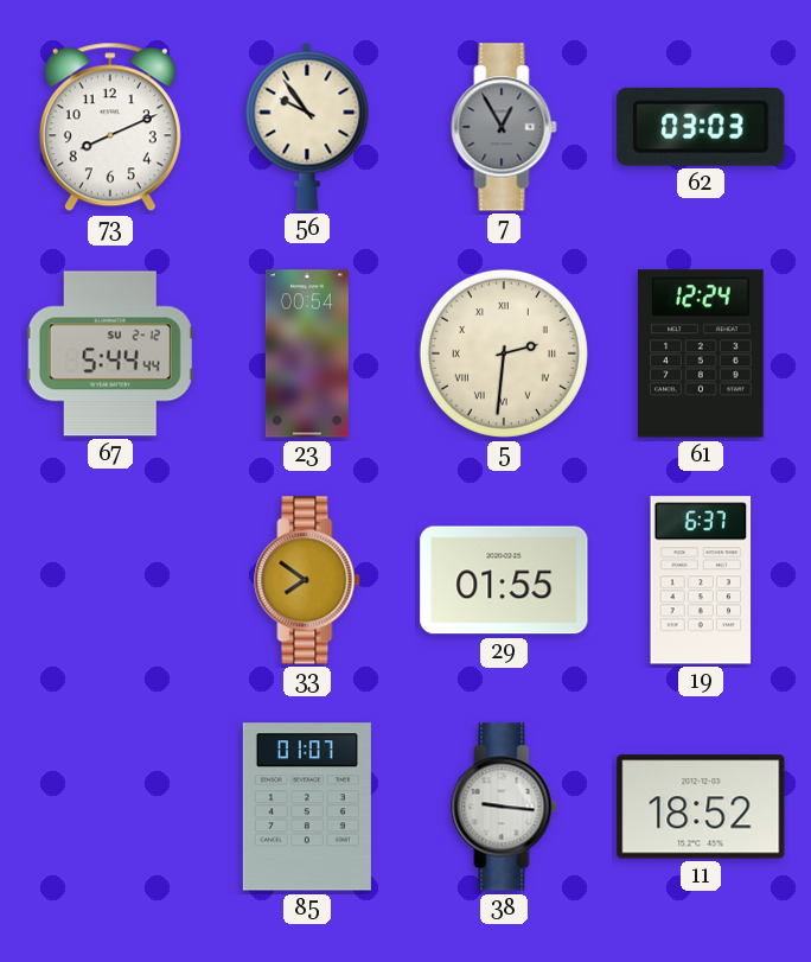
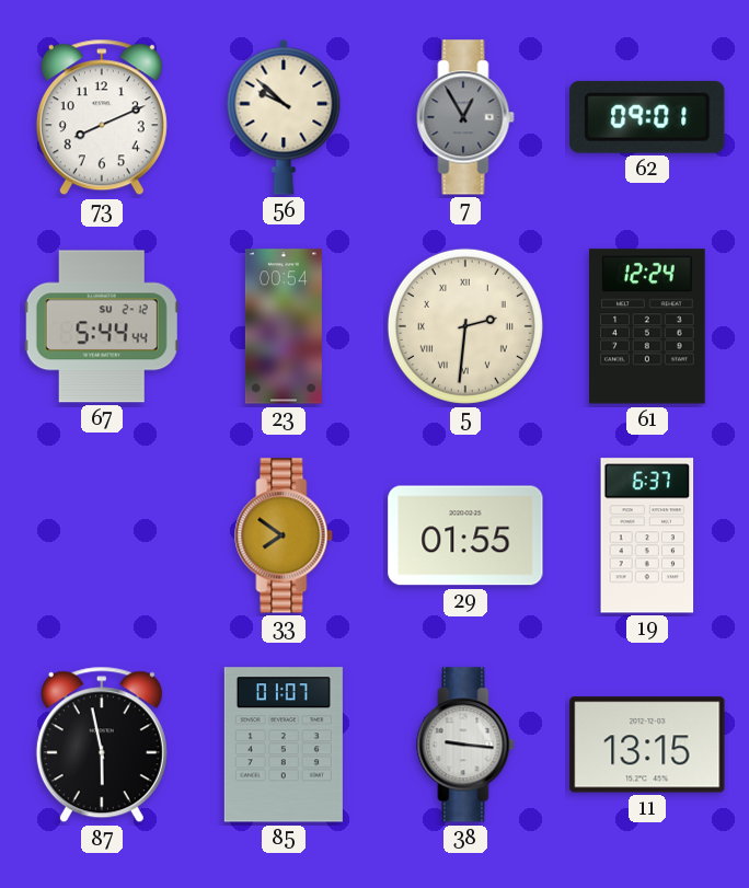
56: 9:54 -> 9:52
62: 03:03 -> 09:01
87: none -> 5:58
11: 18:52 -> 13:15
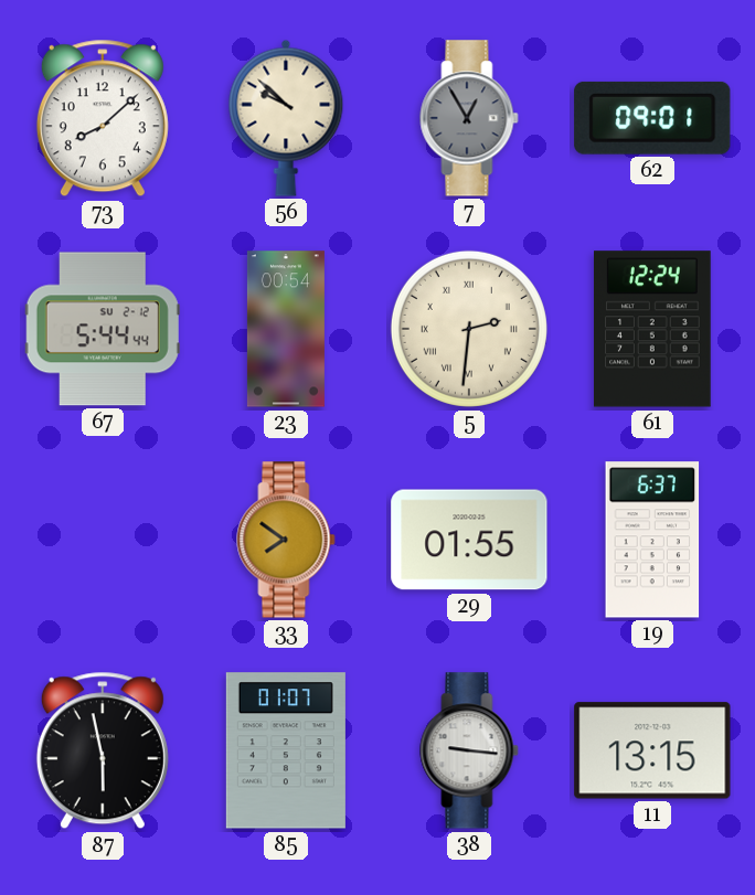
73: 8:11 -> 8:08
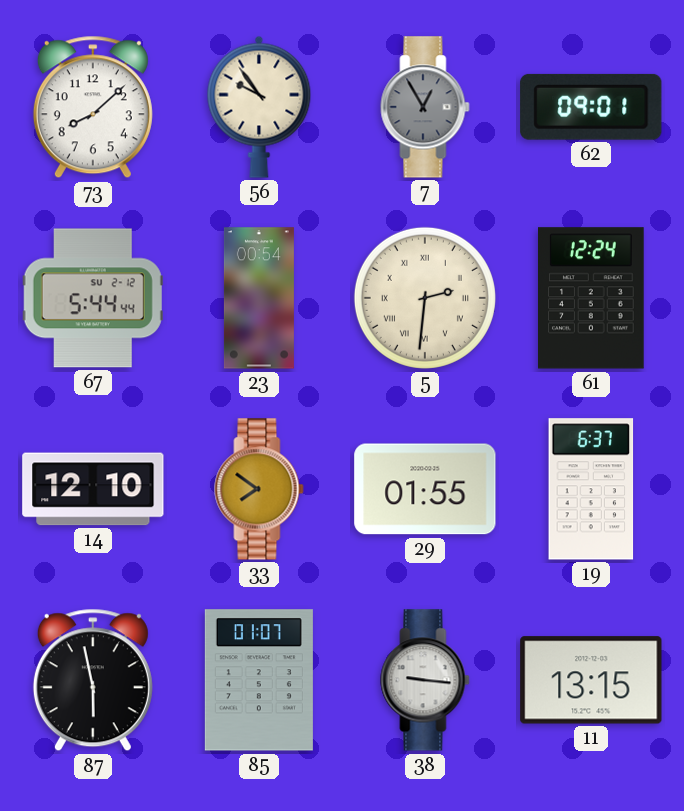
56: 9:52 -> 9:54
14: none -> 12:10
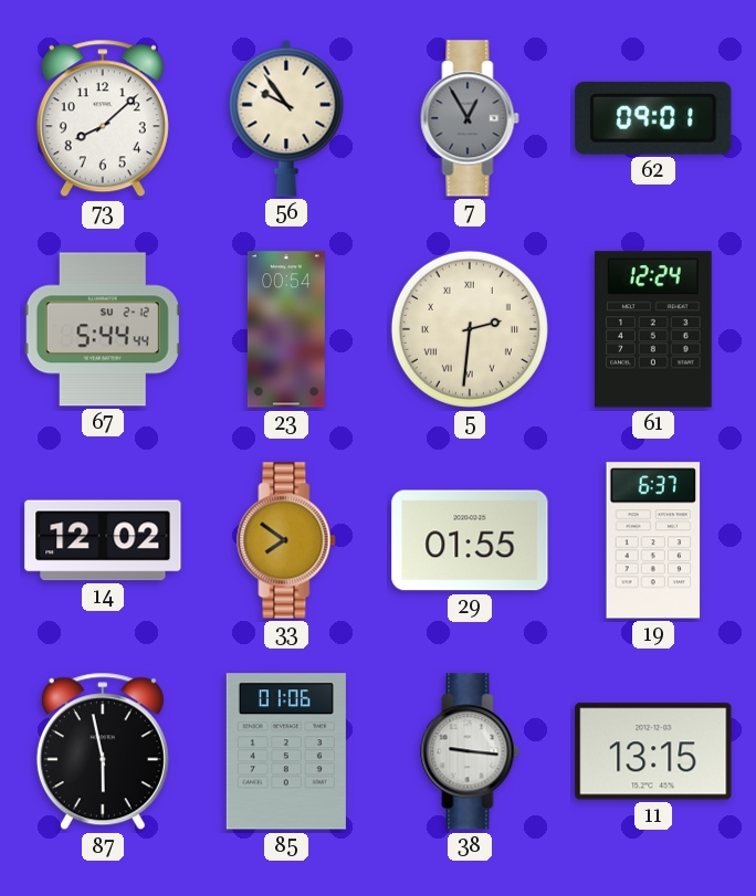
14: 12:10 -> 12:02
85: 01:07 -> 01:06
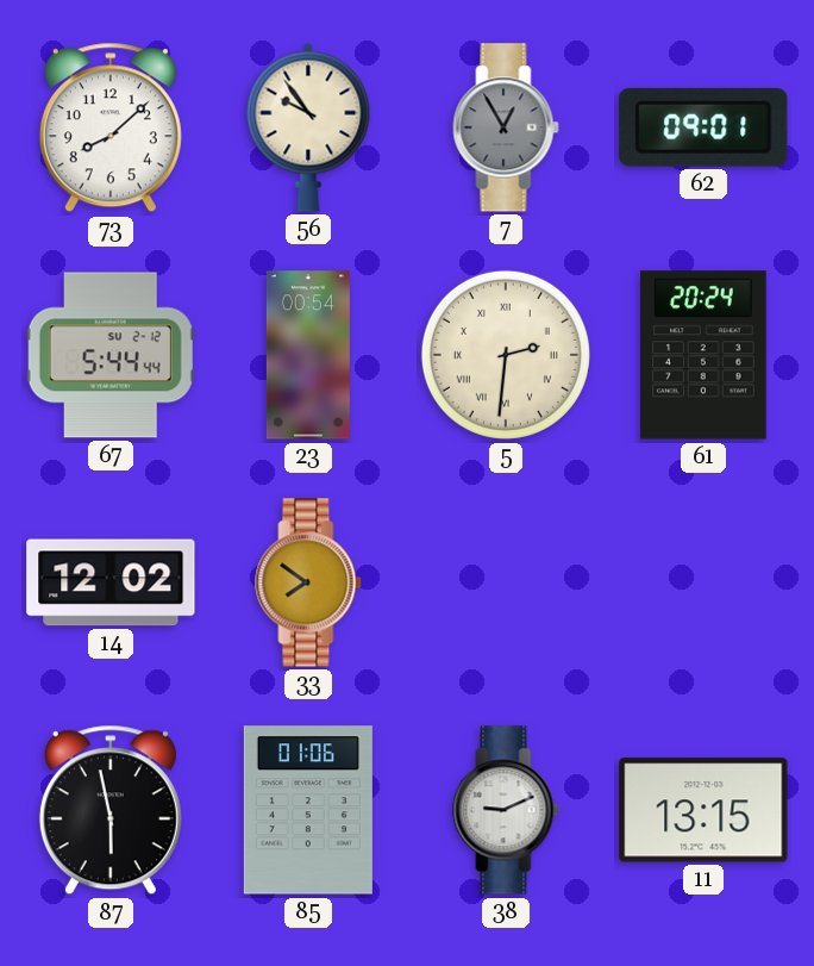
61: 12:24 -> 20:24
29: 01:55 -> none
19: 6:37 -> none
38: 9:16 -> 9:11
